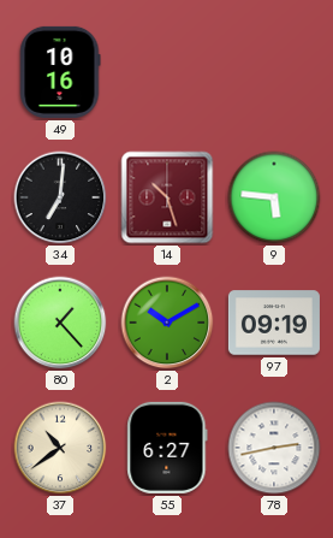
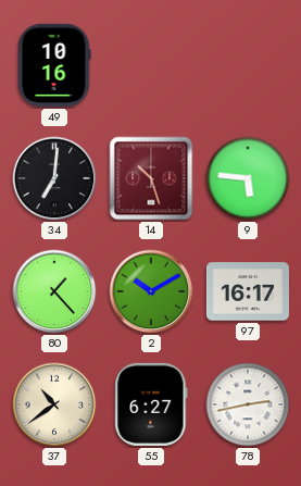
97: 09:19 -> 16:17
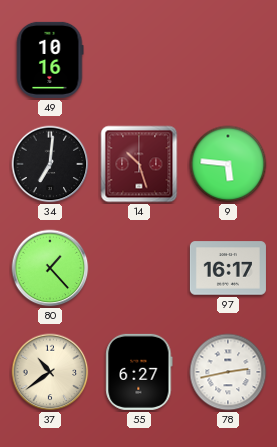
2: 10:10 -> none
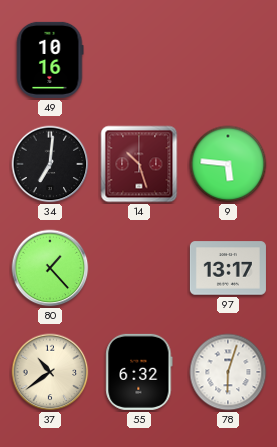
97: 16:17 -> 13:17
55: 6:27 -> 6:32
78: 2:43 -> 6:03
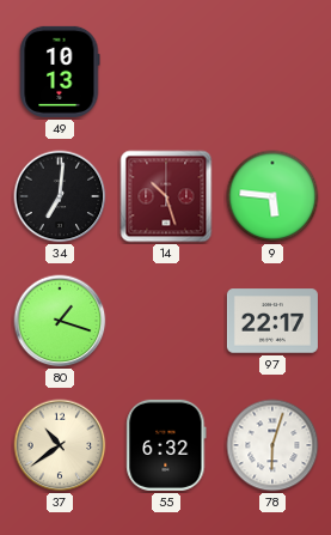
49: 10:16 -> 10:13
80: 1:23 -> 1:18
97: 13:17 -> 22:17
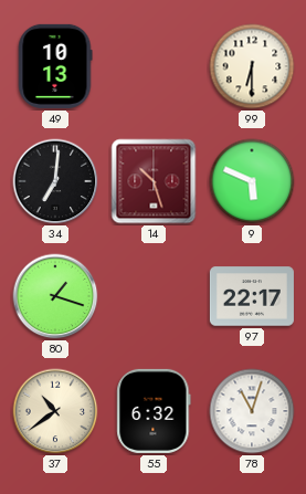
99: none -> 6:30
9: 5:46 -> 5:49
78: 6:03 -> 11:03
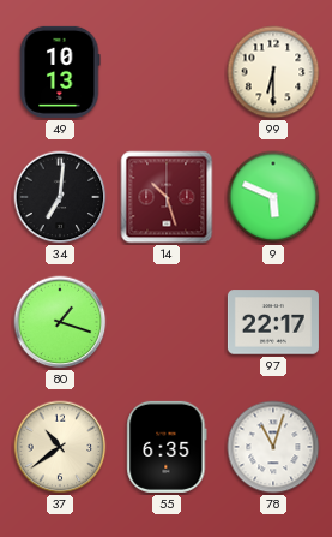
55: 6:32 -> 6:35
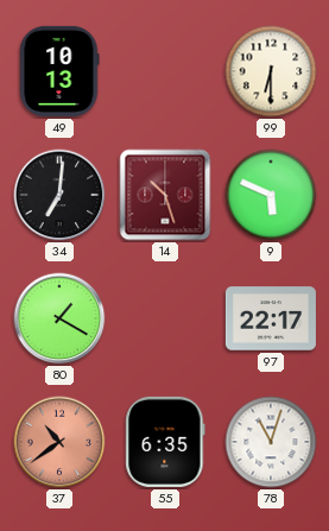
80: 1:18 -> 1:20
37 dial: cream -> salmon
